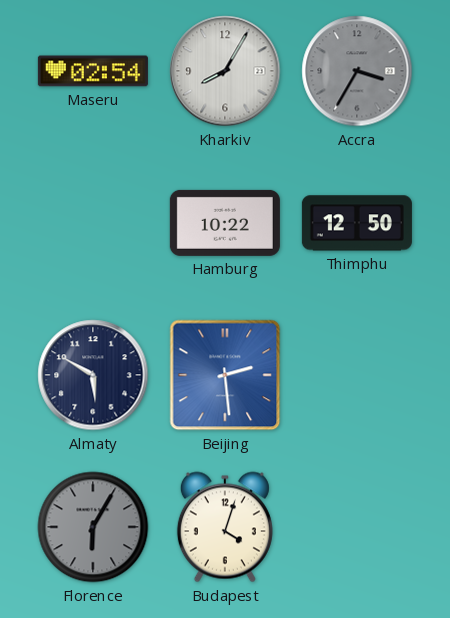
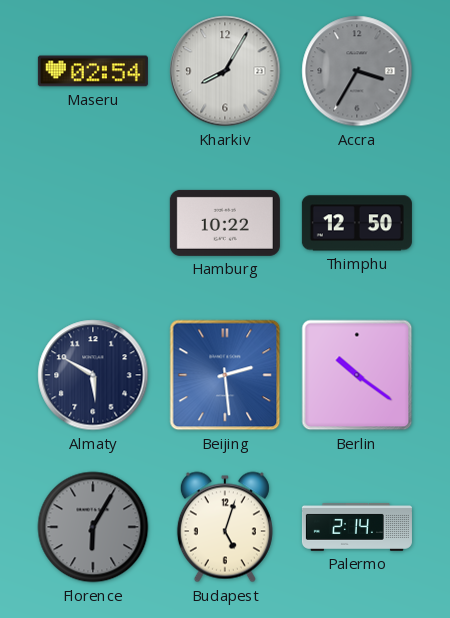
Berlin: none -> 10:21
Budapest: 4:03 -> 5:03
Palermo: none -> 2:14
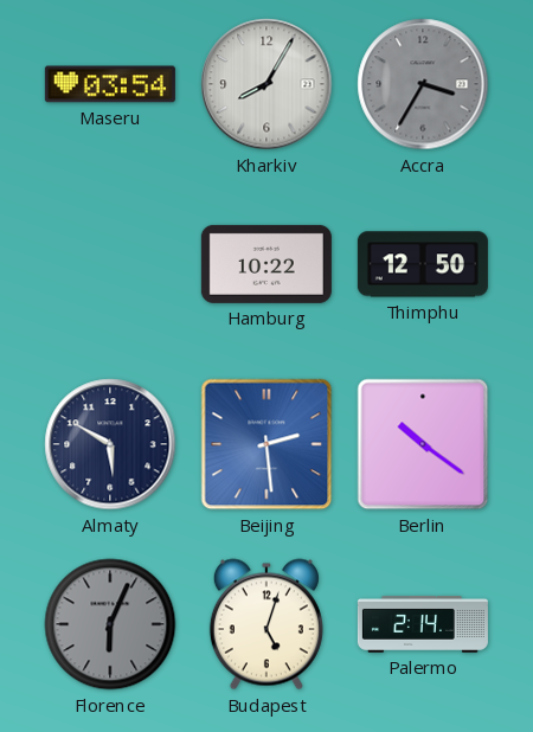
Maseru: 02:54 -> 03:54
Florence: 6:05 -> 6:04
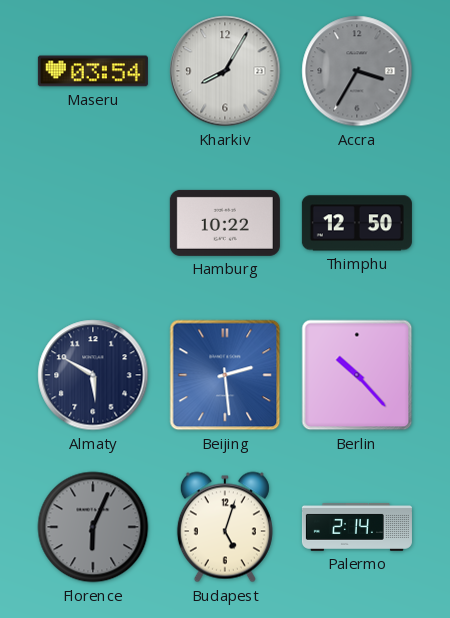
Berlin: 10:21 -> 10:23
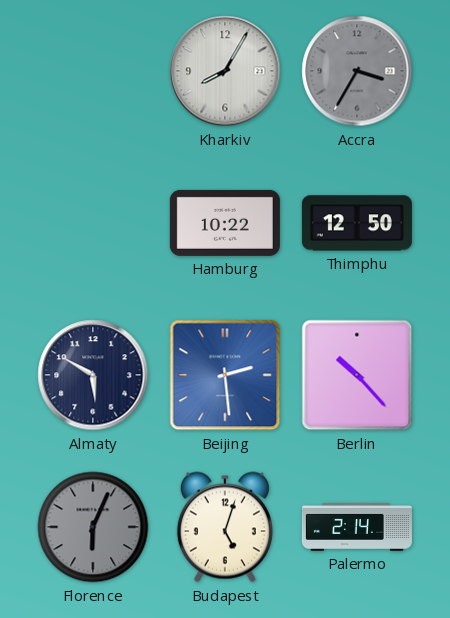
Maseru: 03:54 -> none
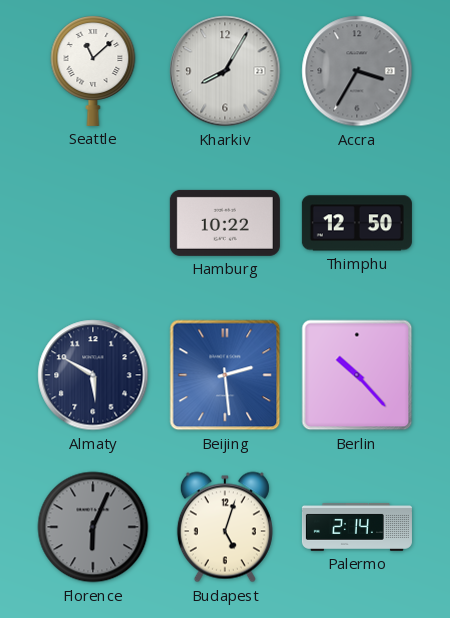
Seattle: none -> 11:08
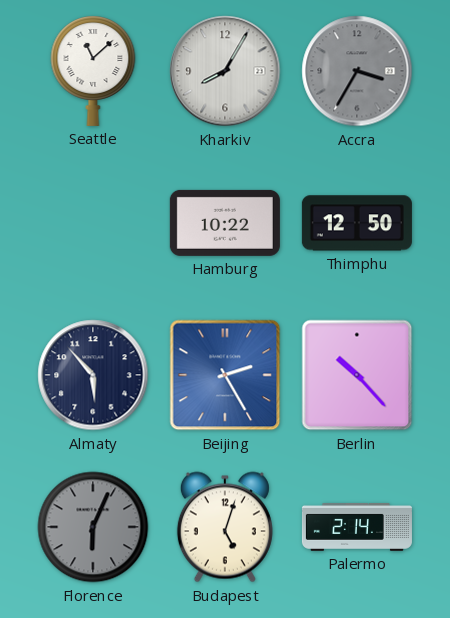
Almaty: 5:50 -> 5:53
Beijing: 2:29 -> 2:25
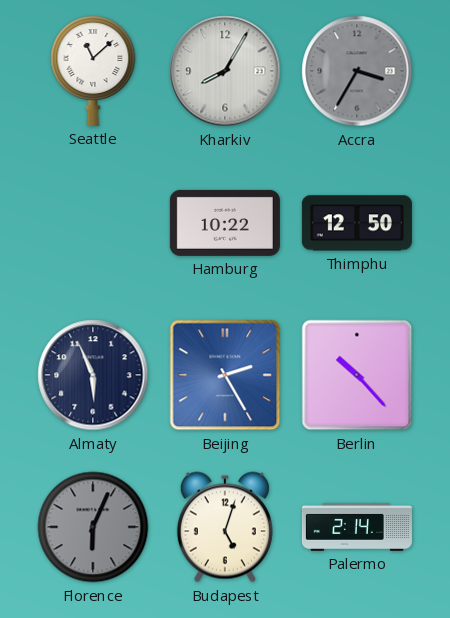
Almaty: 5:53 -> 5:56
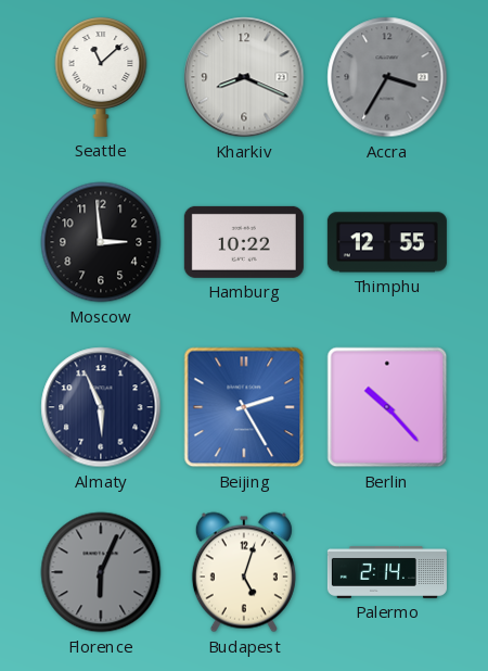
Kharkiv: 8:05 -> 8:19
Moscow: none -> 2:59
Thimphu: 12:50 -> 12:55
